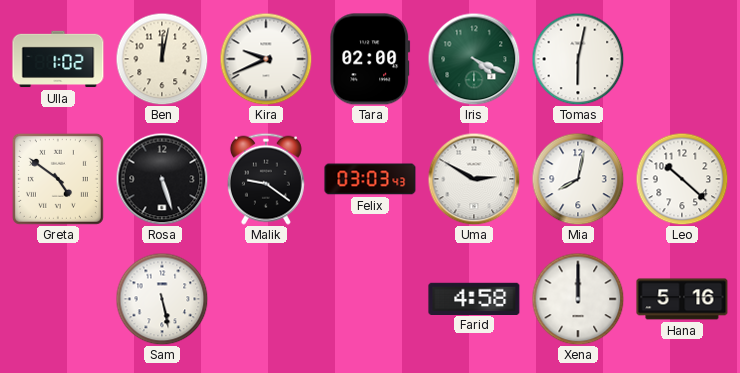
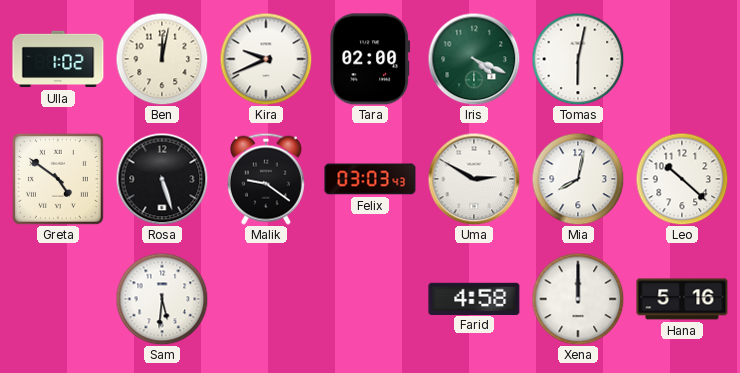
Sam: 5:28 -> 5:31
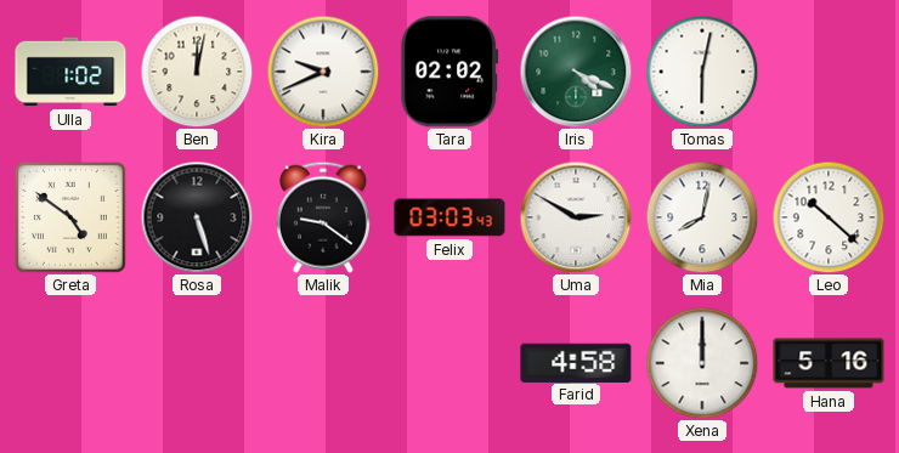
Tara: 02:00 -> 02:02
Sam: 5:31 -> none
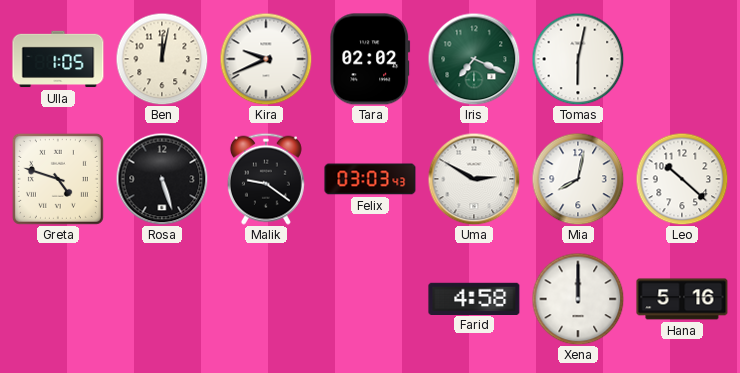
Ulla: 1:02 -> 1:05
Iris: 4:19 -> 7:19
Greta: 4:51 -> 4:48
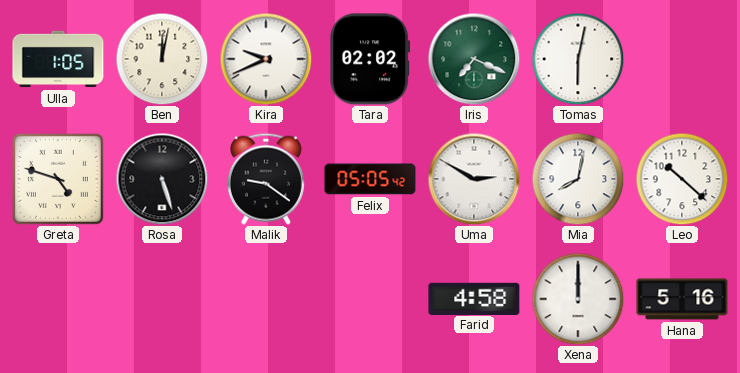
Felix: 03:03 -> 05:05
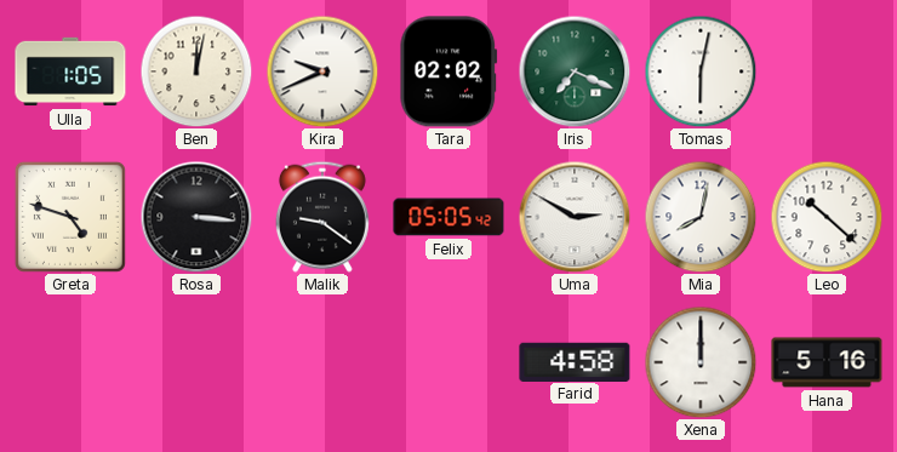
Rosa: 5:27 -> 3:16
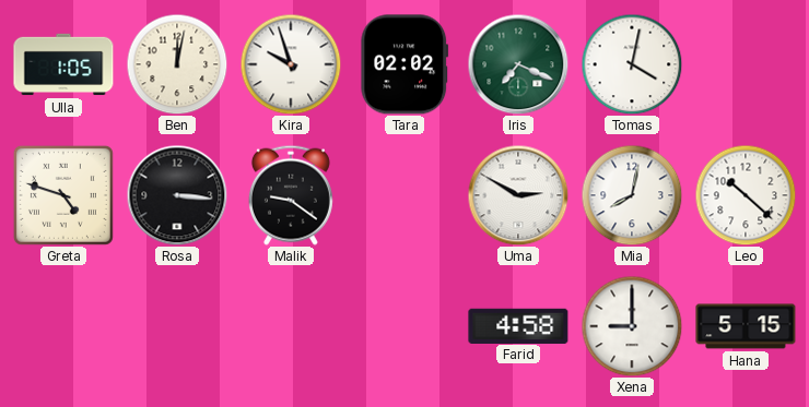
Kira: 9:41 -> 9:57
Tomas: 6:02 -> 4:02
Felix: 05:05 -> none
Xena: 12:00 -> 9:00
Hana: 5:16 -> 5:15
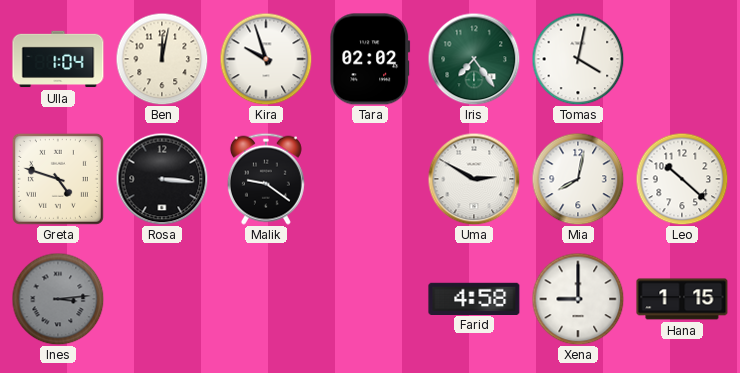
Ulla: 1:05 -> 1:04
Iris: 7:19 -> 7:24
Ines: none -> 3:14
Hana: 5:15 -> 1:15
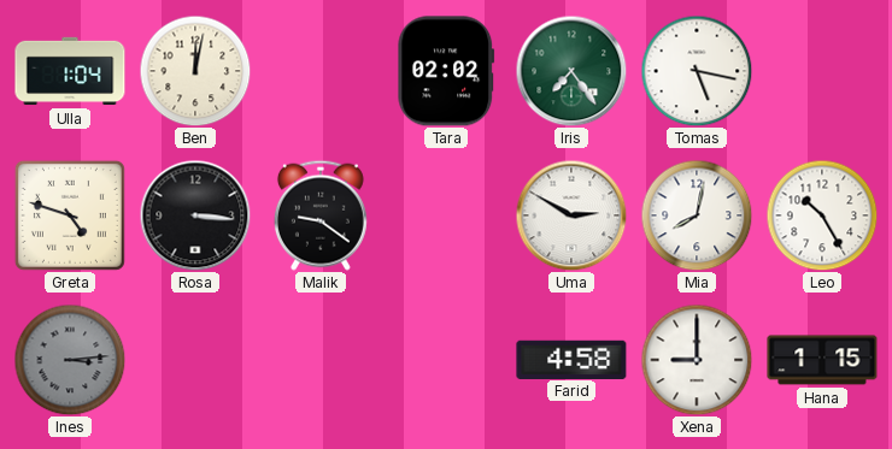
Kira: 9:57 -> none
Tomas: 4:02 -> 5:17
Leo: 10:22 -> 10:25
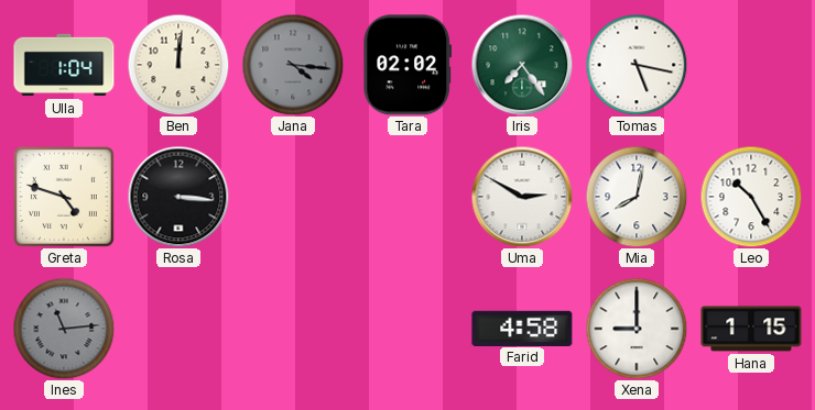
Ben: 12:02 -> 12:01
Jana: none -> 4:16
Malik: 9:21 -> none
Ines: 3:14 -> 11:14
